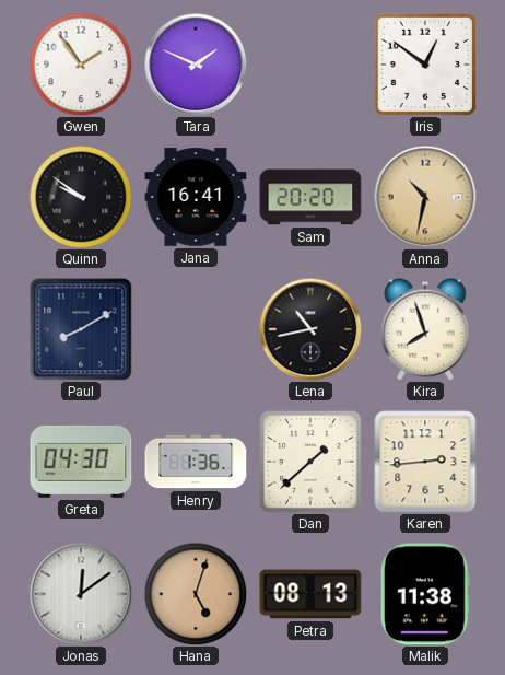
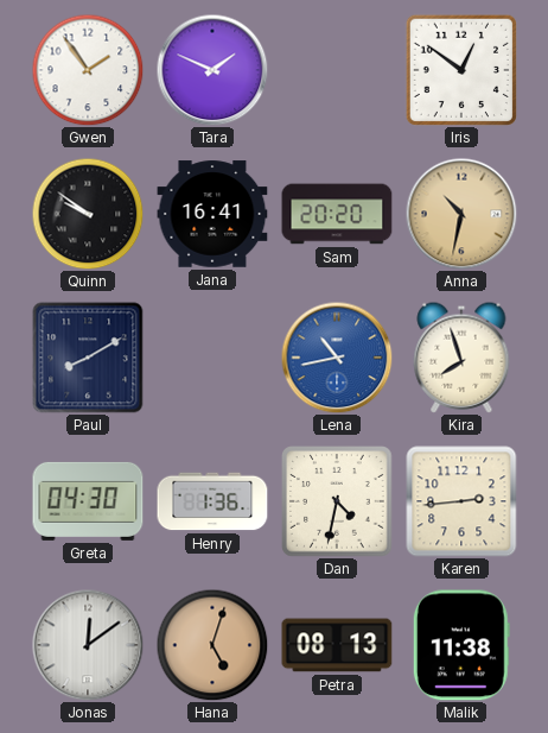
Lena dial: black -> blue
Dan: 1:38 -> 4:32
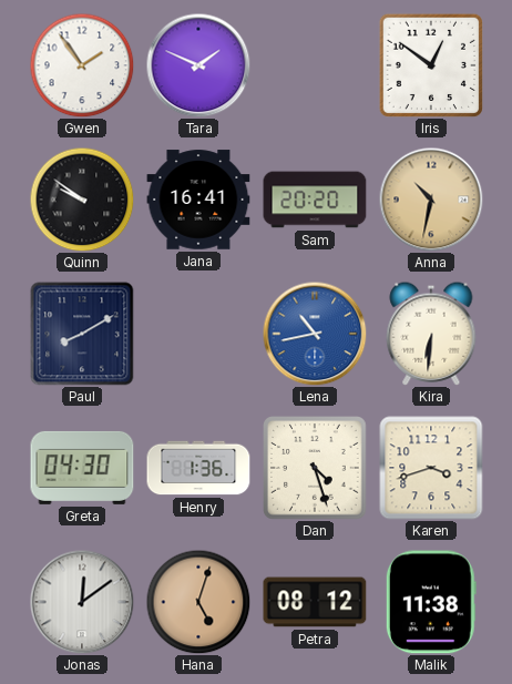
Kira: 7:57 -> 6:31
Dan: 4:32 -> 4:27
Karen: 2:44 -> 3:42
Petra: 08:13 -> 08:12
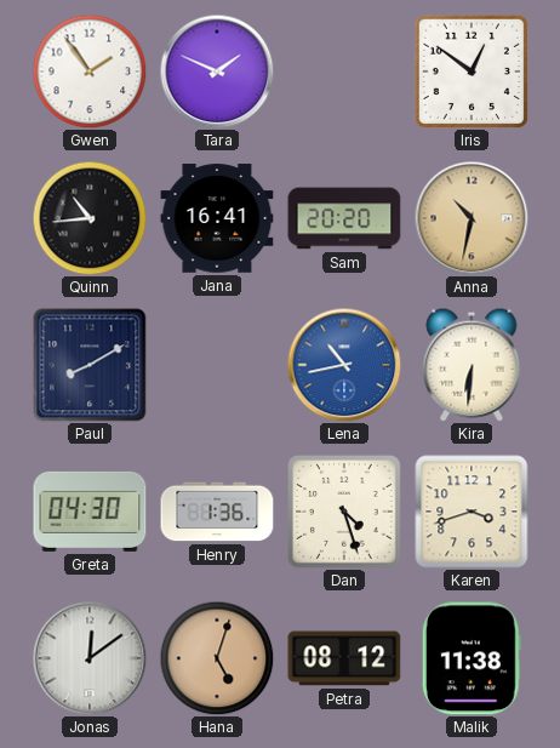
Quinn: 9:51 -> 10:44
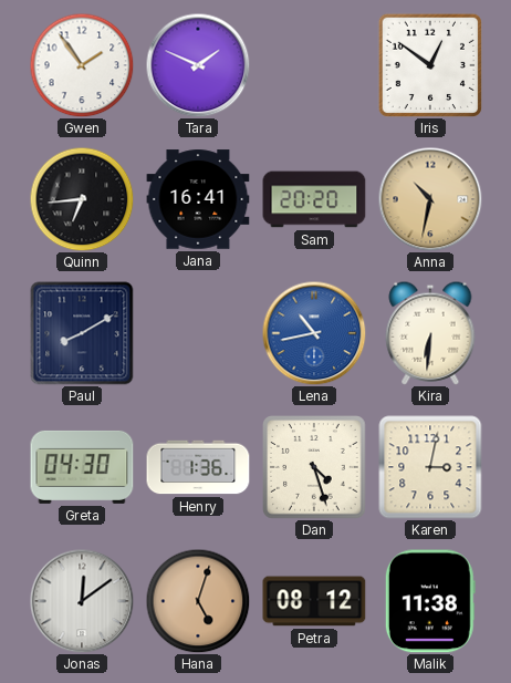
Quinn: 10:44 -> 6:44
Karen: 3:42 -> 3:02
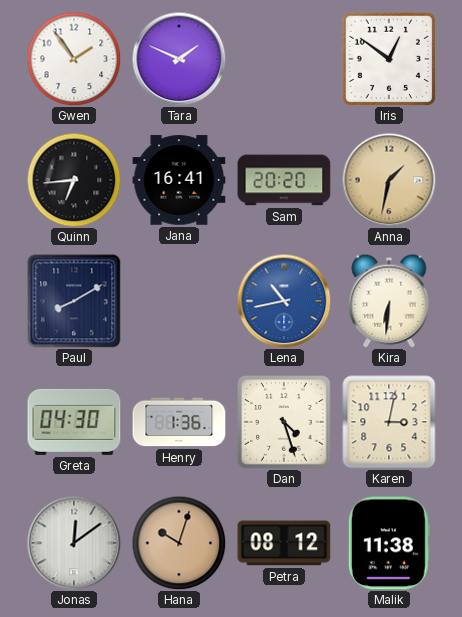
Anna: 10:32 -> 1:32
Hana: 5:03 -> 10:03
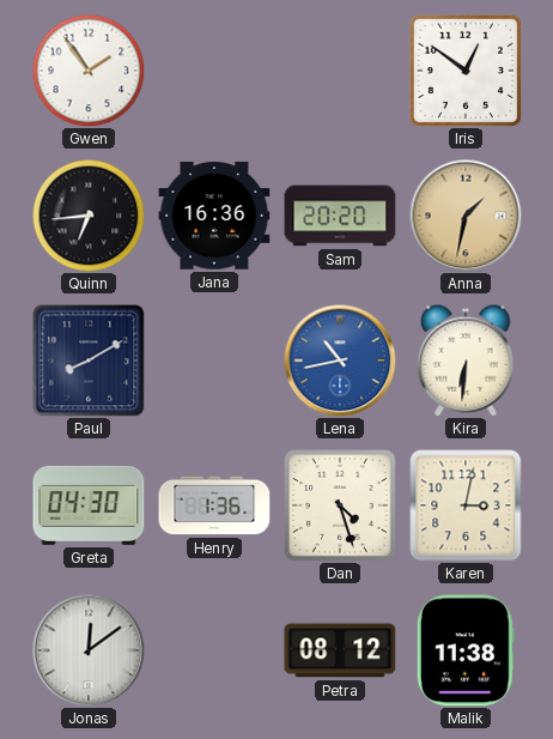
Tara: 1:49 -> none
Jana: 16:41 -> 16:36
Hana: 10:03 -> none
